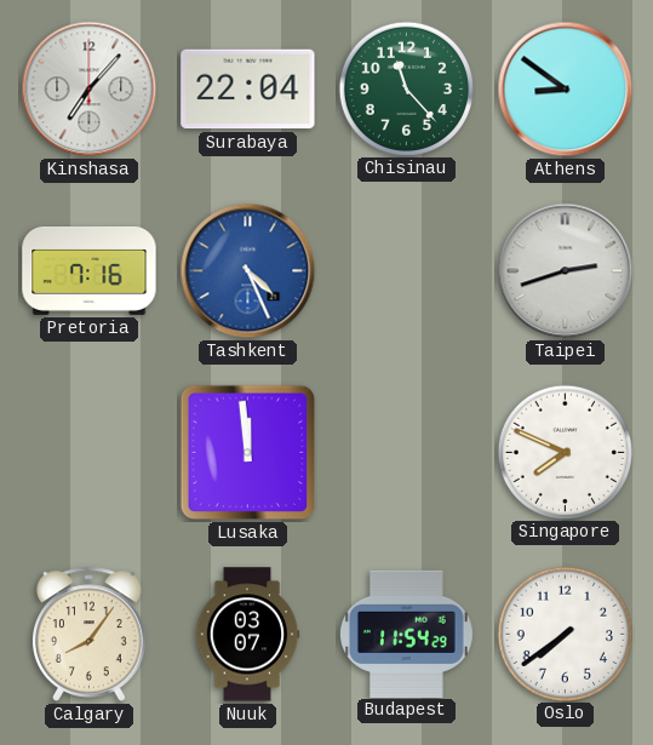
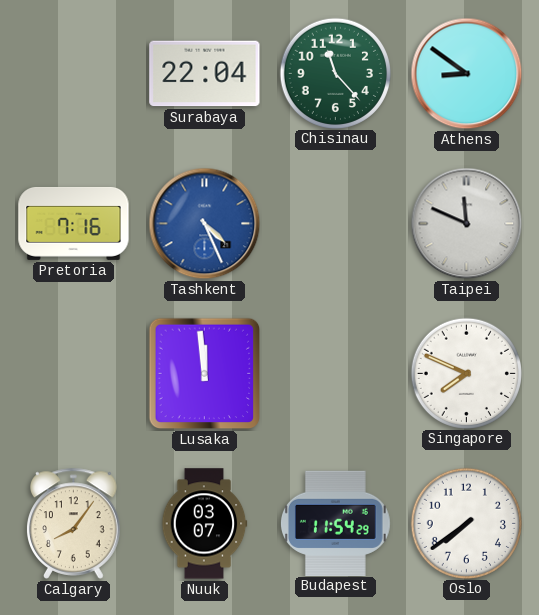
Kinshasa: 7:07 -> none
Taipei: 2:42 -> 11:49
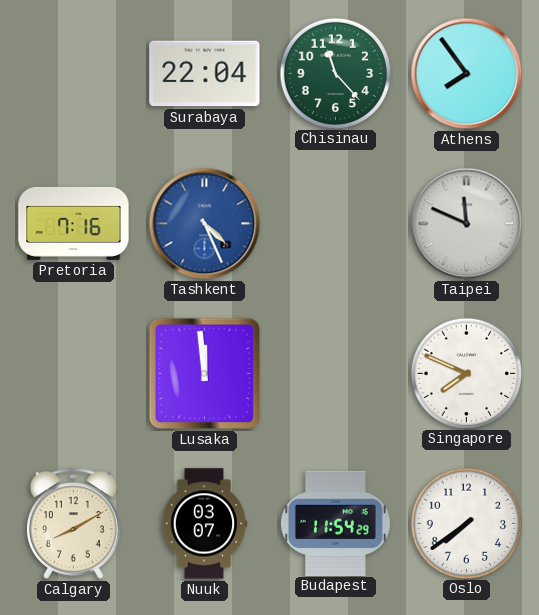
Athens: 8:51 -> 7:54
Calgary: 8:06 -> 8:10
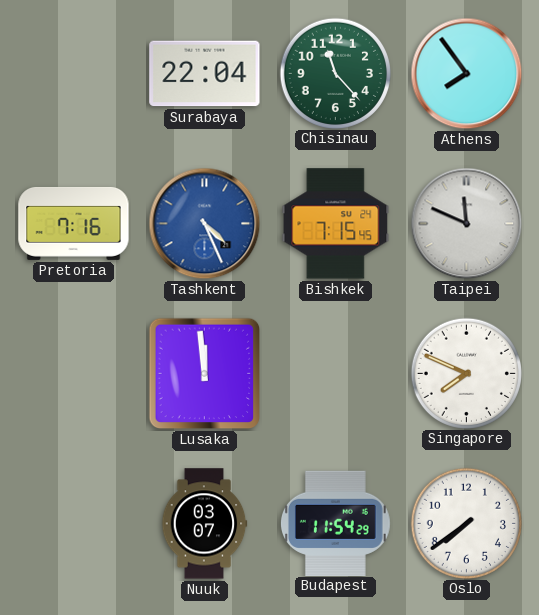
Bishkek: none -> 7:15
Calgary: 8:10 -> none
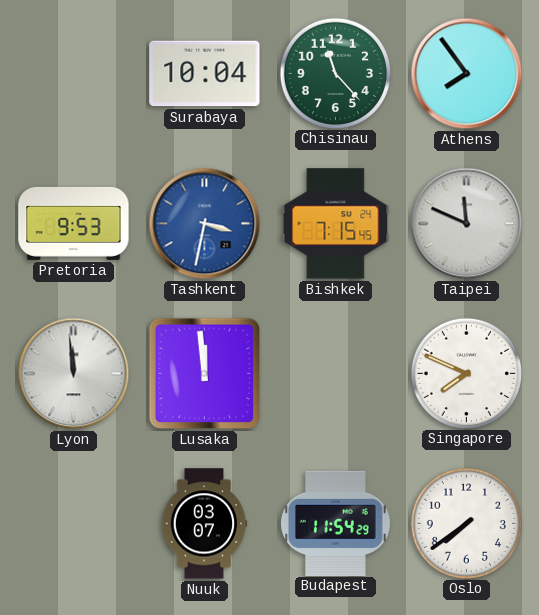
Surabaya: 22:04 -> 10:04
Pretoria: 7:16 -> 9:53
Tashkent: 4:26 -> 3:32
Lyon: none -> 11:59
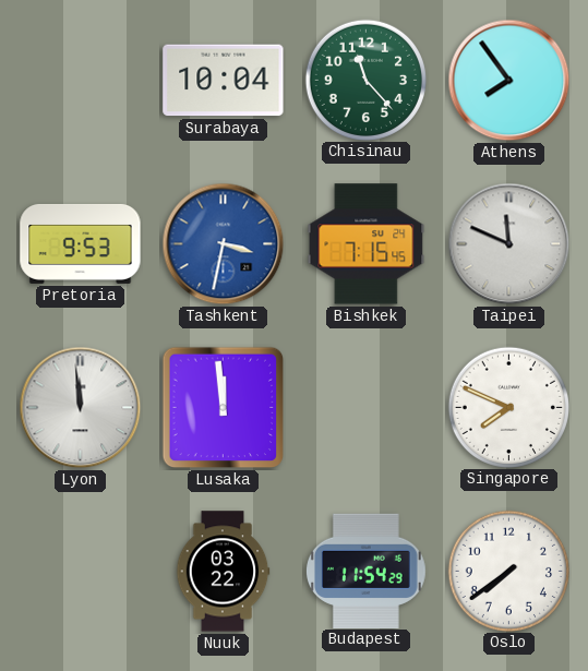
Nuuk: 03:07 -> 03:22
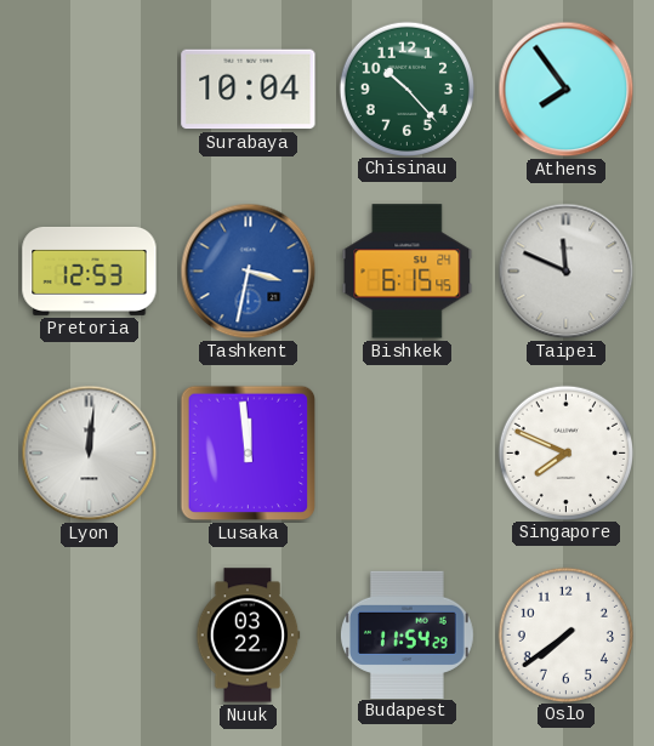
Chisinau: 11:23 -> 10:23
Pretoria: 9:53 -> 12:53
Bishkek: 7:15 -> 6:15
Lyon: 11:59 -> 12:01
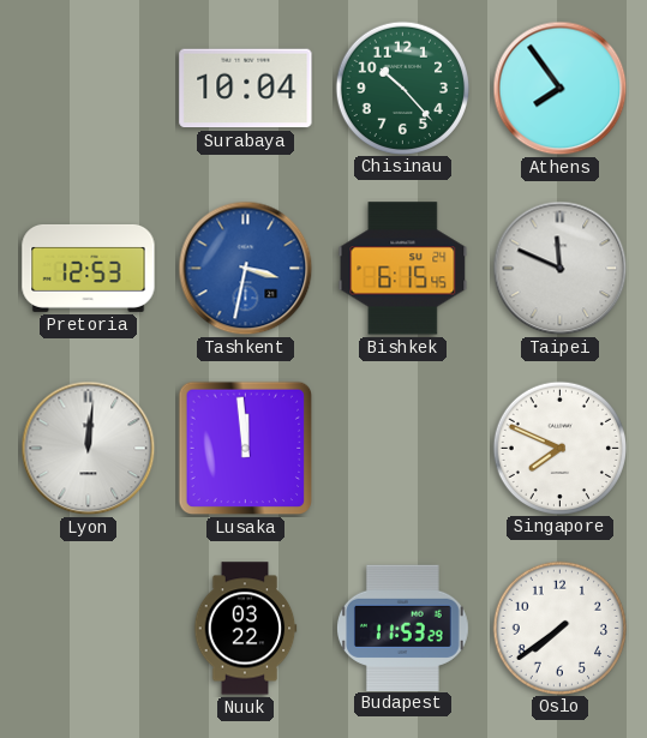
Budapest: 11:54 -> 11:53
